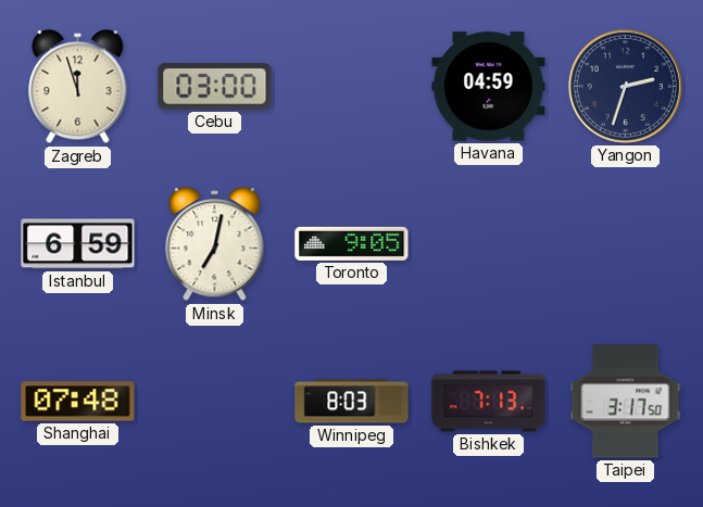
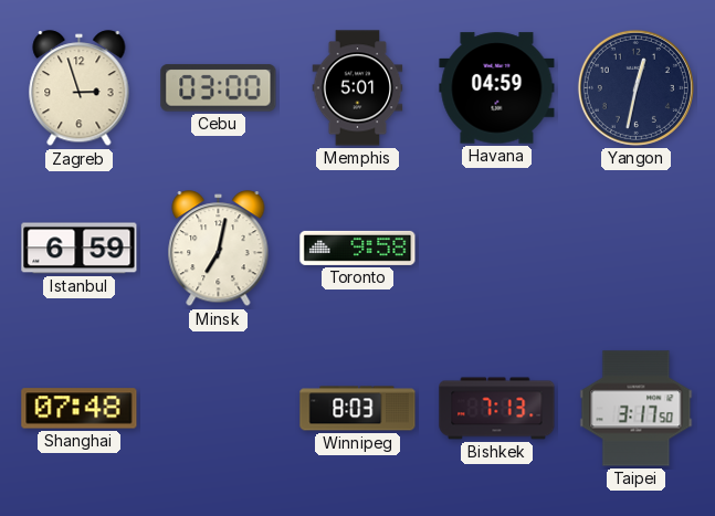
Zagreb: 11:57 -> 2:57
Memphis: none -> 5:01
Yangon: 2:33 -> 12:32
Toronto: 9:05 -> 9:58
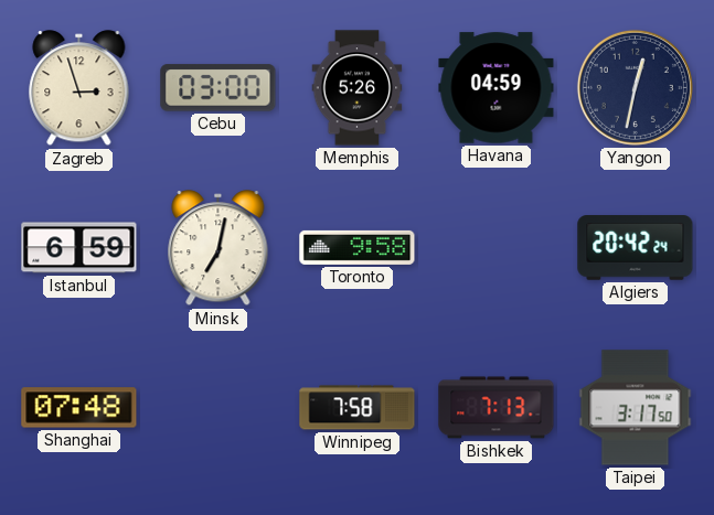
Memphis: 5:01 -> 5:26
Algiers: none -> 20:42
Winnipeg: 8:03 -> 7:58
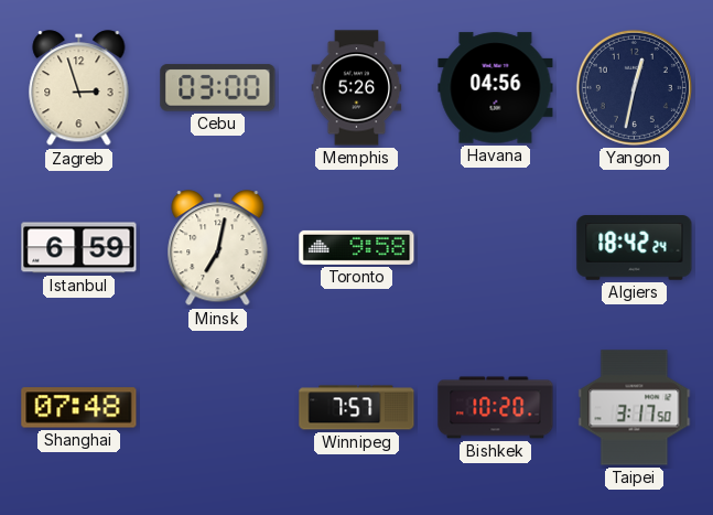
Havana: 04:59 -> 04:56
Algiers: 20:42 -> 18:42
Winnipeg: 7:58 -> 7:57
Bishkek: 7:13 -> 10:20
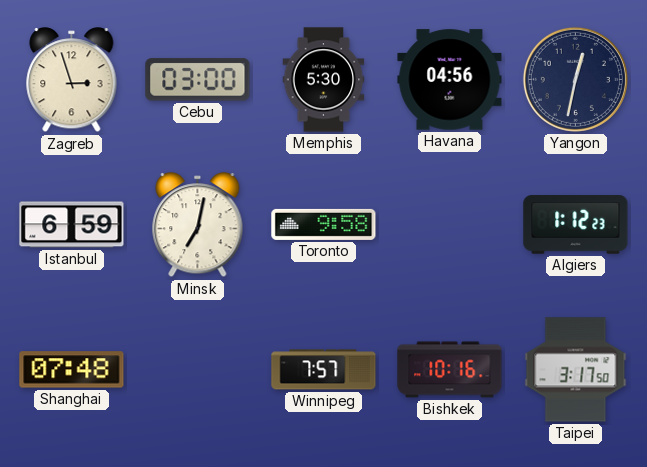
Memphis: 5:26 -> 5:30
Algiers: 18:42 -> 1:12
Bishkek: 10:20 -> 10:16
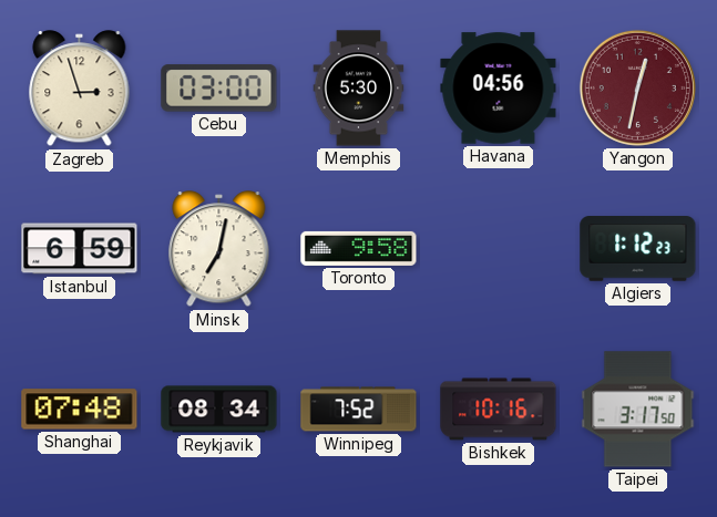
Yangon dial: navy -> burgundy
Reykjavik: none -> 08:34
Winnipeg: 7:57 -> 7:52
